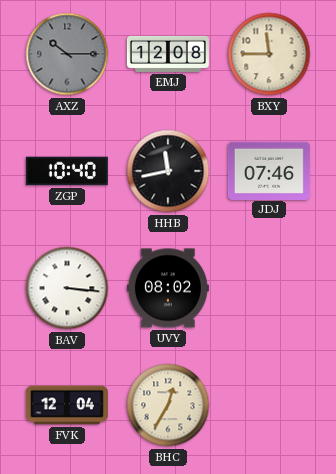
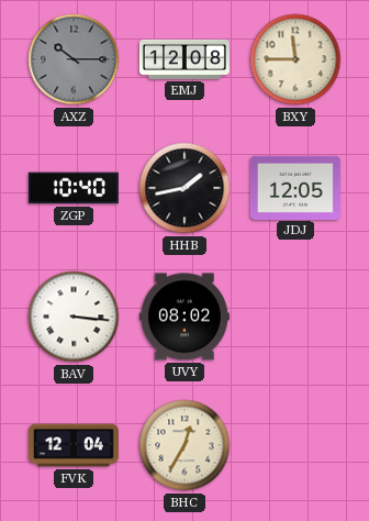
HHB: 11:43 -> 1:43
JDJ: 07:46 -> 12:05
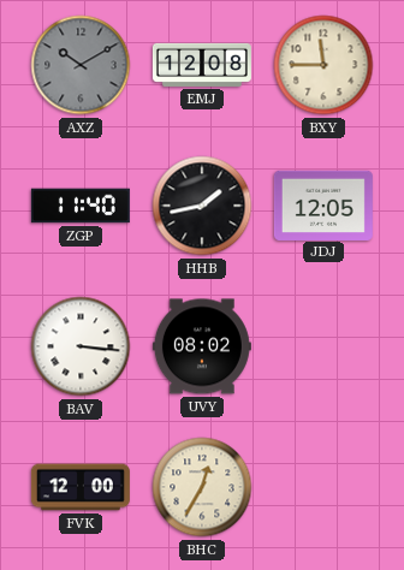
AXZ: 10:15 -> 10:10
ZGP: 10:40 -> 11:40
FVK: 12:04 -> 12:00
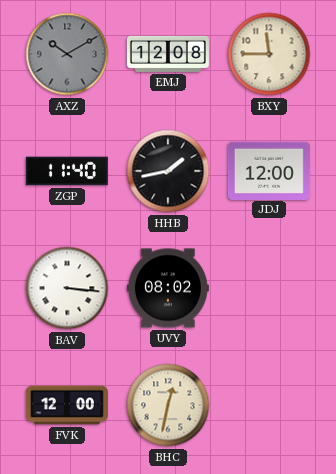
JDJ: 12:05 -> 12:00
BHC: 12:35 -> 12:32
